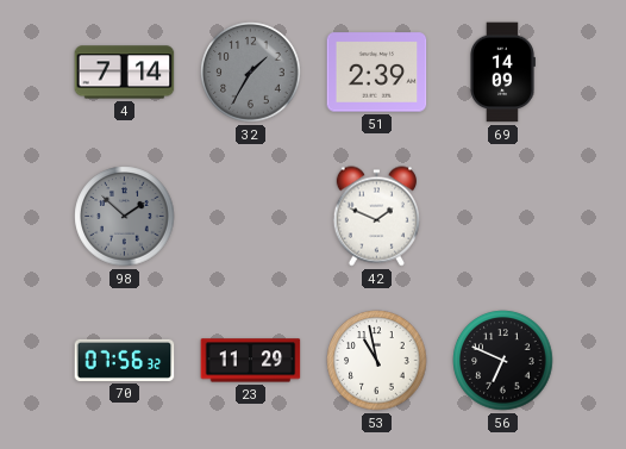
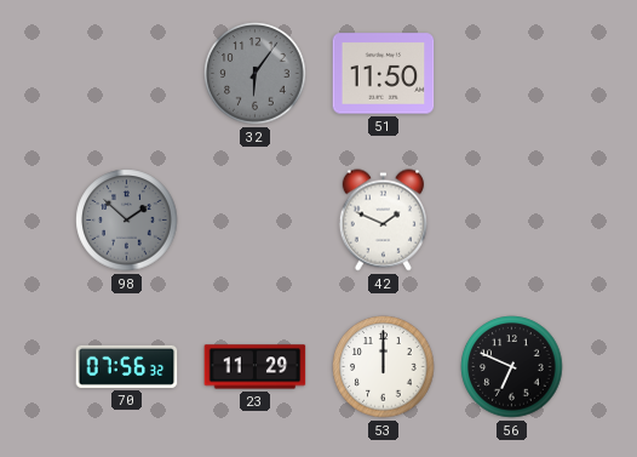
4: 7:14 -> none
32: 1:35 -> 6:06
51: 2:39 -> 11:50
69: 14:09 -> none
53: 10:58 -> 12:00
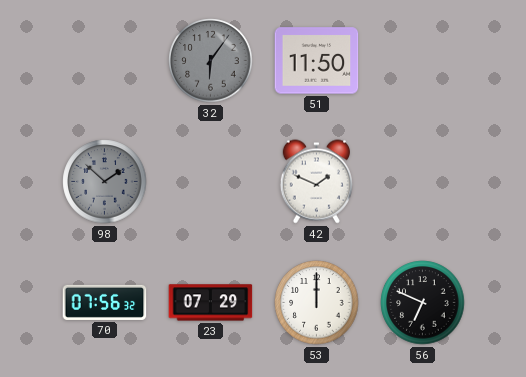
23: 11:29 -> 07:29
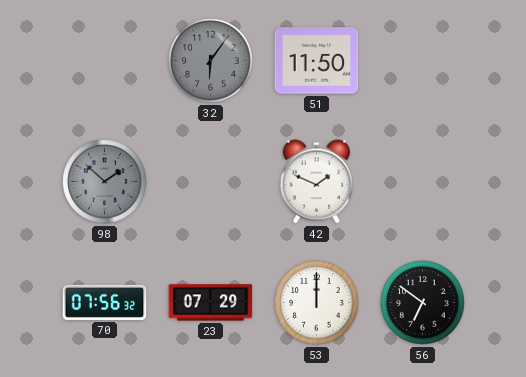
56: 6:49 -> 6:51
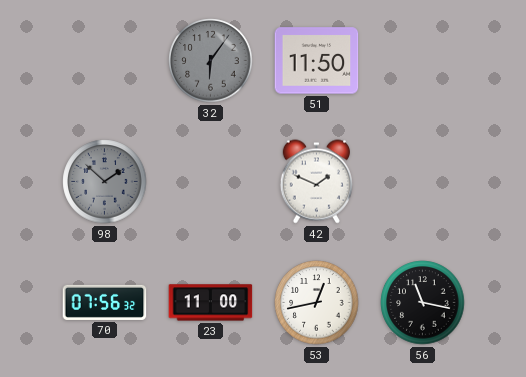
23: 07:29 -> 11:00
53: 12:00 -> 12:43
56: 6:51 -> 11:17
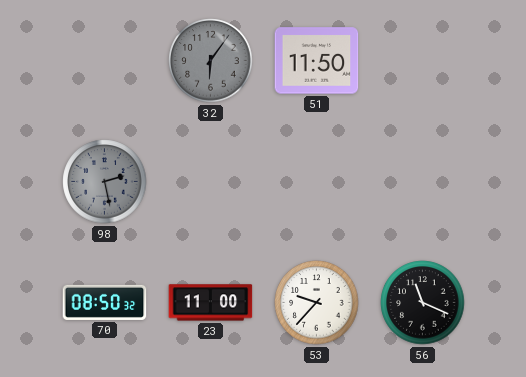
98: 1:52 -> 2:28
42: 1:49 -> none
70: 07:56 -> 08:50
53: 12:43 -> 9:37
56: 11:17 -> 11:19
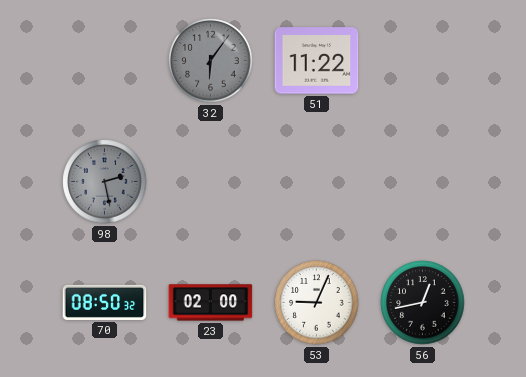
51: 11:50 -> 11:22
23: 11:00 -> 02:00
53: 9:37 -> 9:04
56: 11:19 -> 12:43
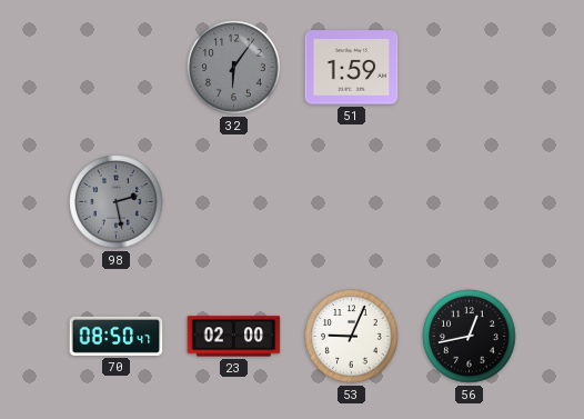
51: 11:22 -> 1:59
70: 08:50:32 -> 08:50:47
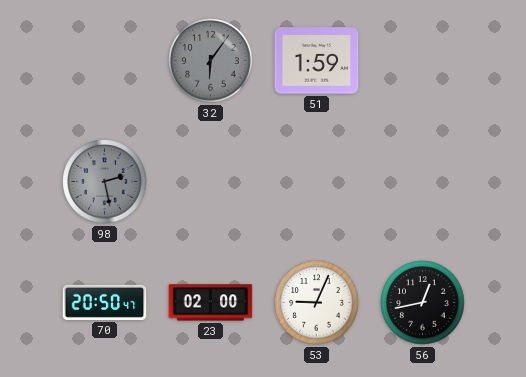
70: 08:50 -> 20:50
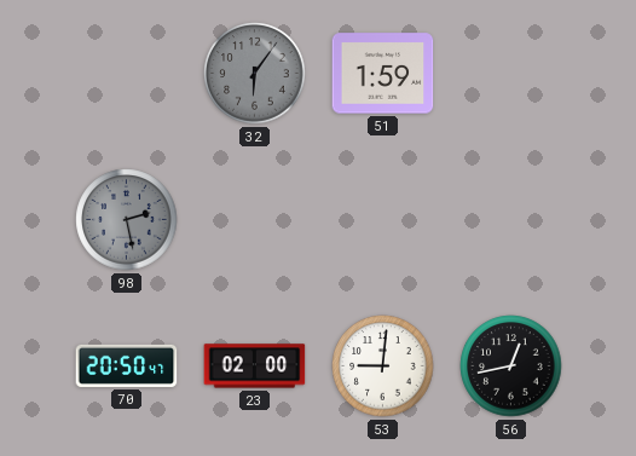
53: 9:04 -> 9:01
